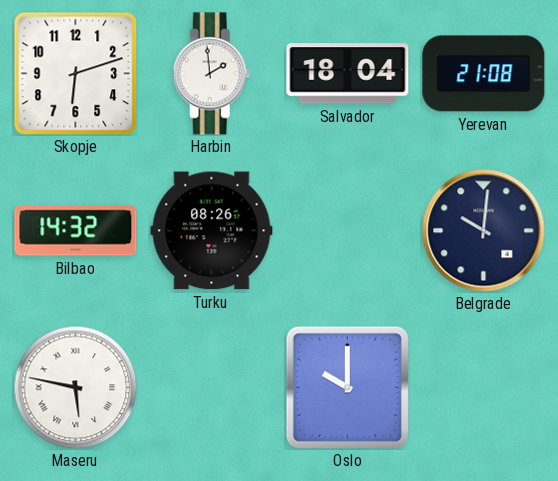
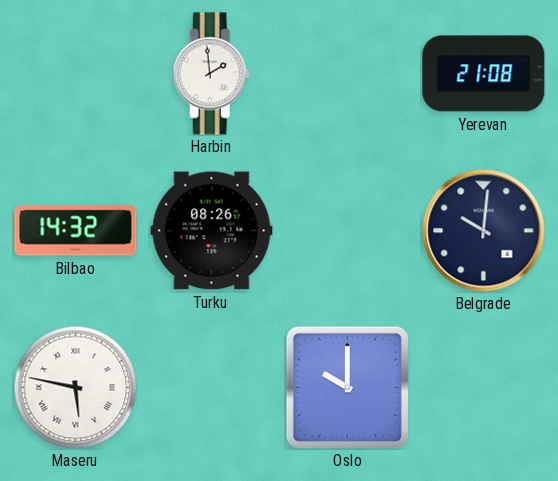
Skopje: 6:12 -> none
Salvador: 18:04 -> none
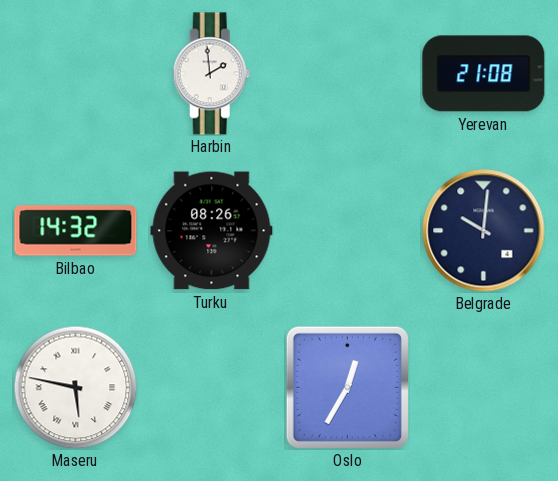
Oslo: 10:00 -> 12:35
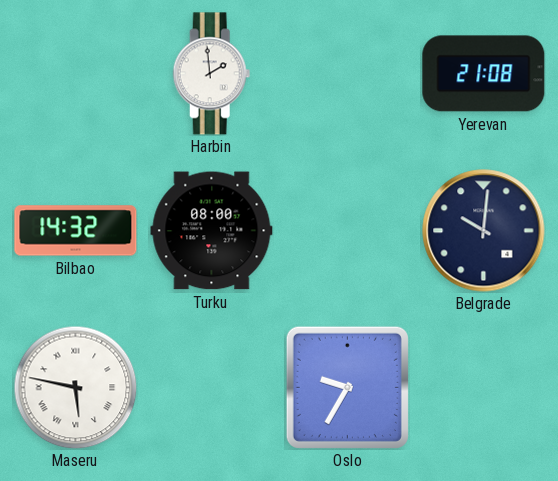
Turku: 08:26 -> 08:00
Oslo: 12:35 -> 9:35
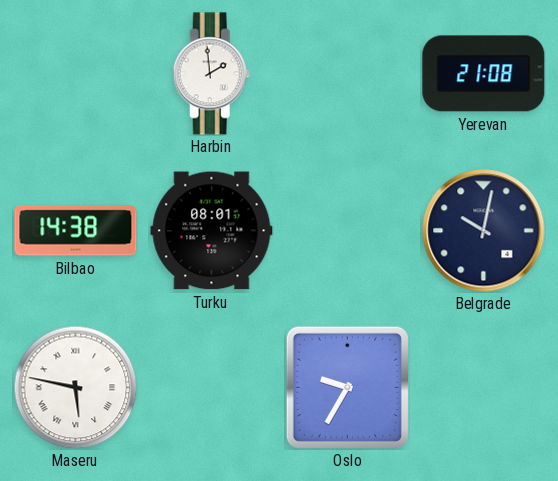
Bilbao: 14:32 -> 14:38
Turku: 08:00 -> 08:01
Belgrade: 10:01 -> 10:02
